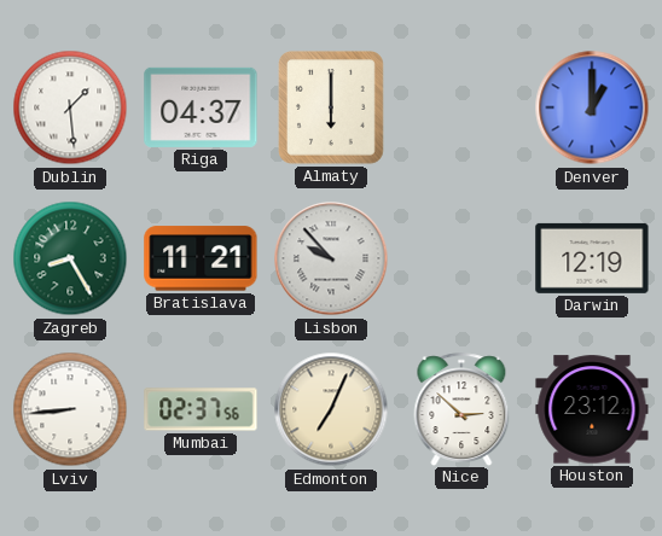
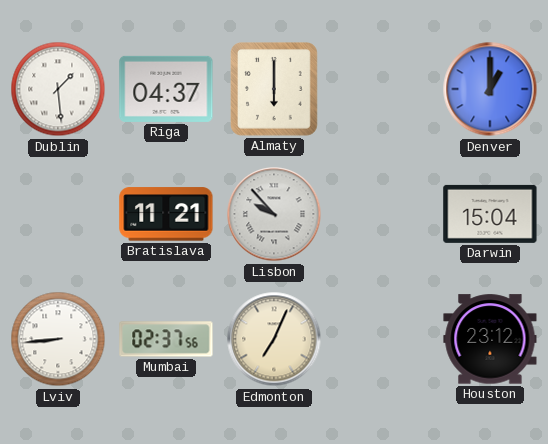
Zagreb: 8:25 -> none
Darwin: 12:19 -> 15:04
Nice: 2:52 -> none
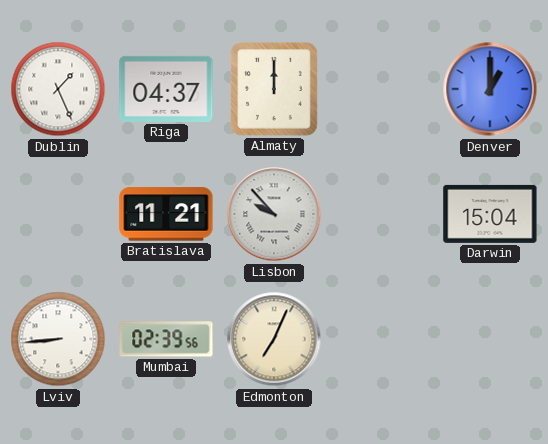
Dublin: 1:29 -> 1:26
Almaty: 6:00 -> 12:00
Mumbai: 02:37 -> 02:39
Houston: 23:12 -> none
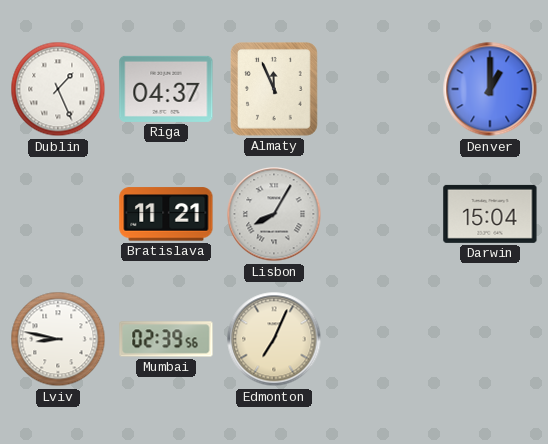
Almaty: 12:00 -> 11:56
Lisbon: 9:53 -> 8:05
Lviv: 8:44 -> 8:47
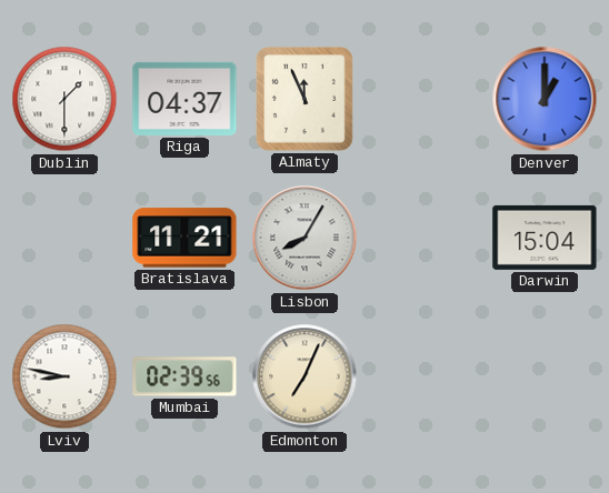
Dublin: 1:26 -> 1:30
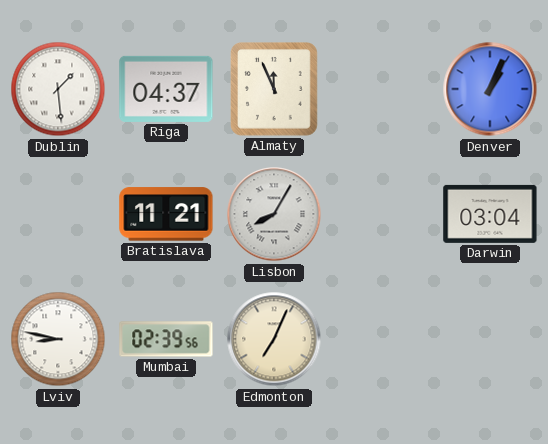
Dublin: 1:30 -> 1:29
Denver: 1:00 -> 1:04
Darwin: 15:04 -> 03:04
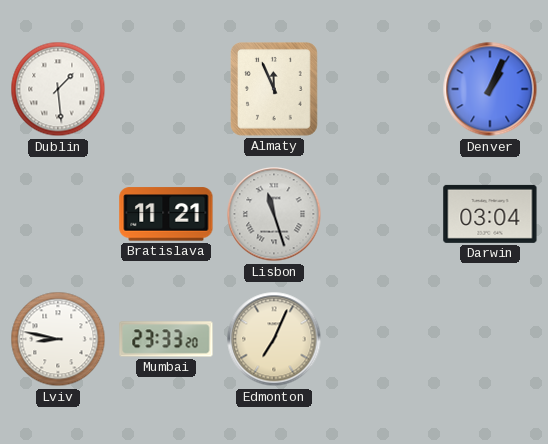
Riga: 04:37 -> none
Lisbon: 8:05 -> 11:27
Mumbai: 02:39 -> 23:33
